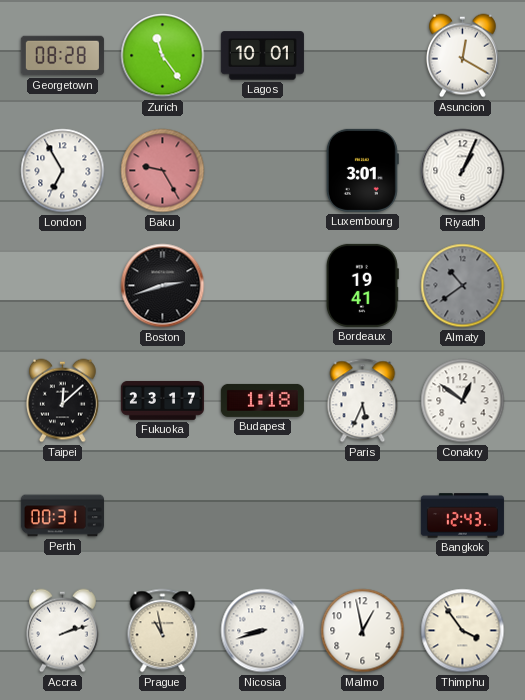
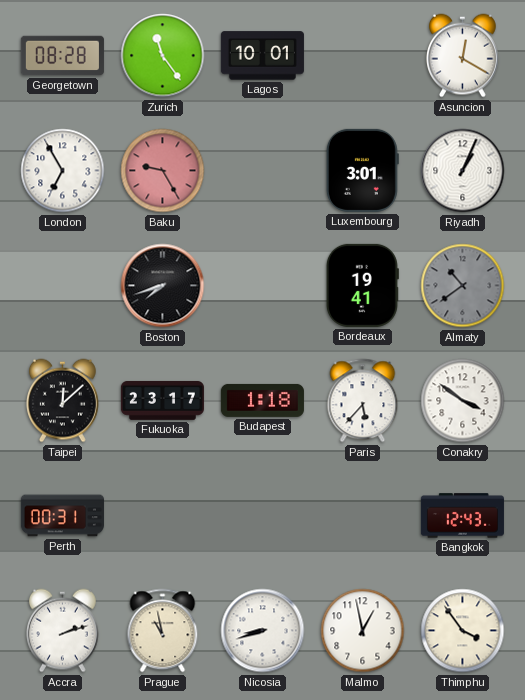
Boston: 2:42 -> 7:42
Paris: 5:34 -> 5:37
Conakry: 12:51 -> 3:51
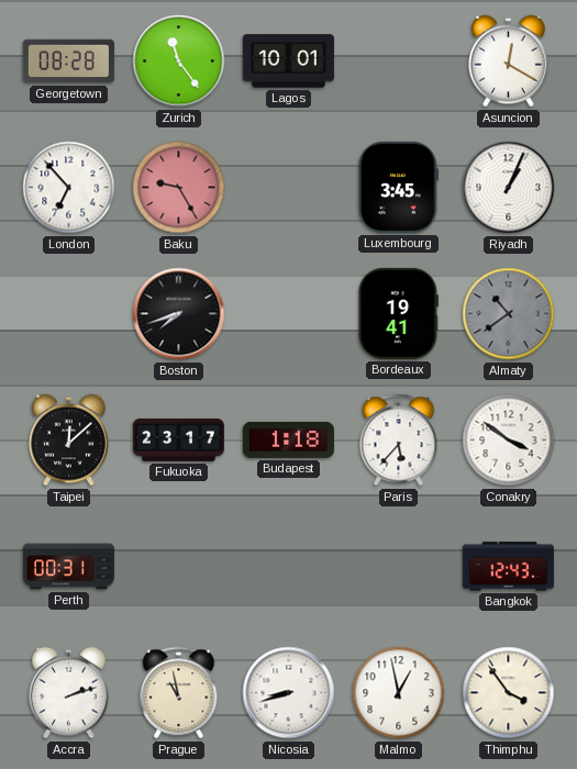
London: 6:55 -> 6:53
Luxembourg: 3:01 -> 3:45
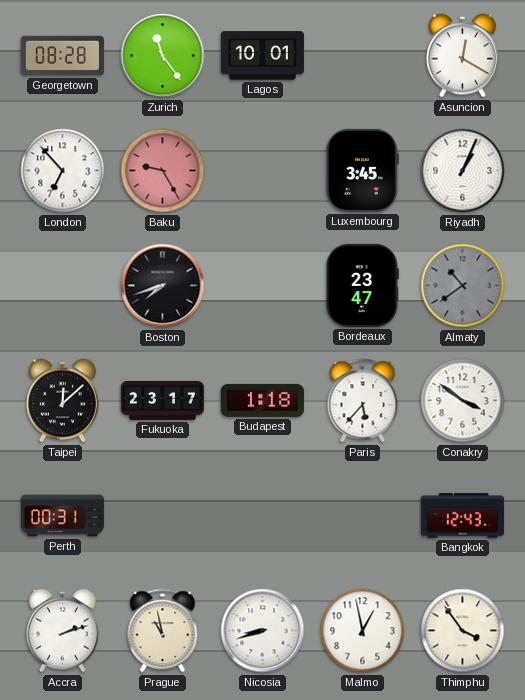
Bordeaux: 19:41 -> 23:47
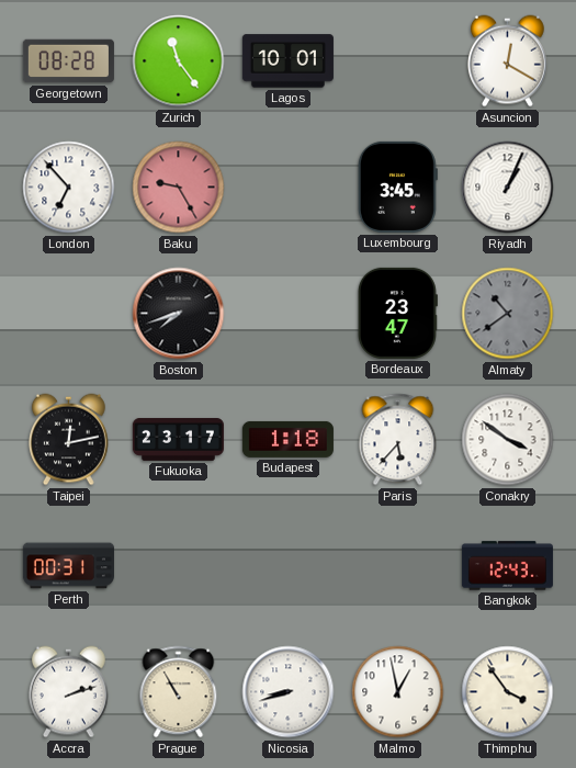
Taipei: 12:08 -> 12:13
Prague: 10:58 -> 10:55
